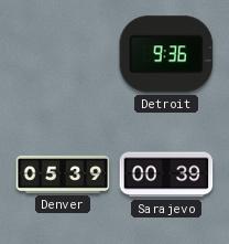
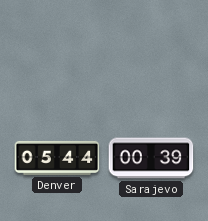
Detroit: 9:36 -> none
Denver: 05:39 -> 05:44
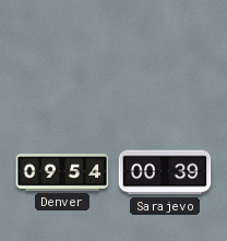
Denver: 05:44 -> 09:54
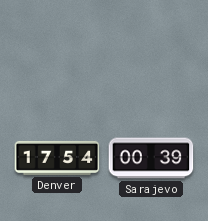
Denver: 09:54 -> 17:54
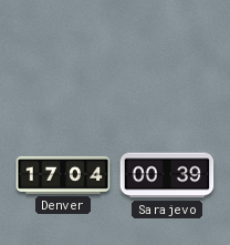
Denver: 17:54 -> 17:04
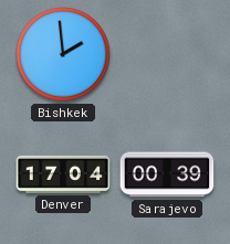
Bishkek: none -> 1:59
